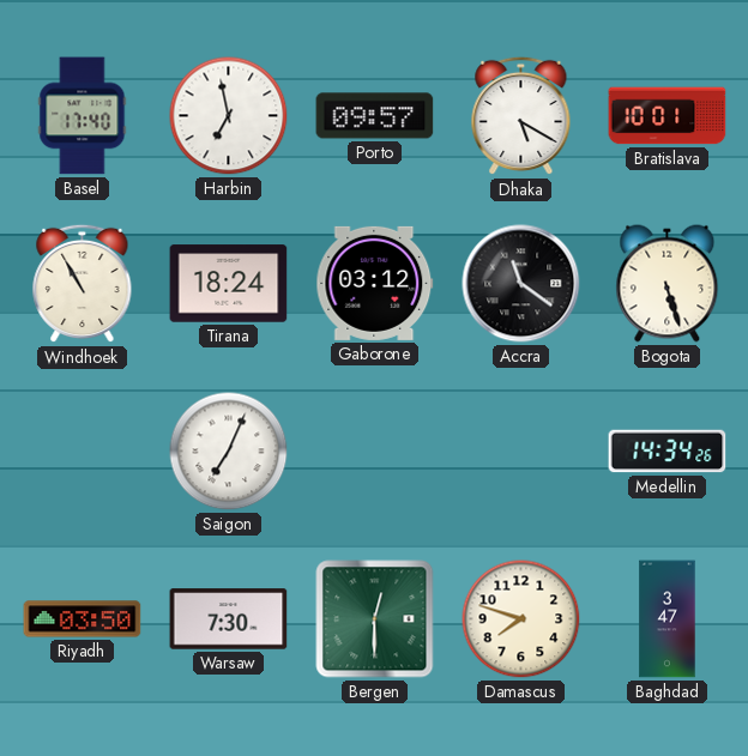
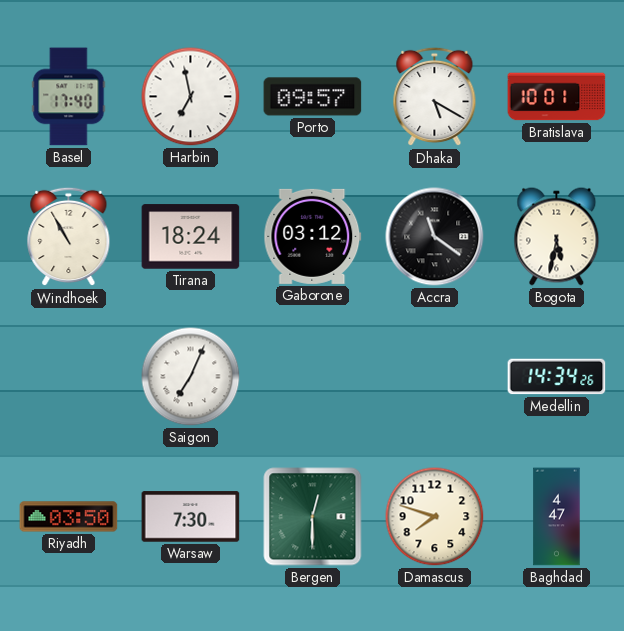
Bogota: 5:27 -> 5:32
Baghdad: 3:47 -> 4:47
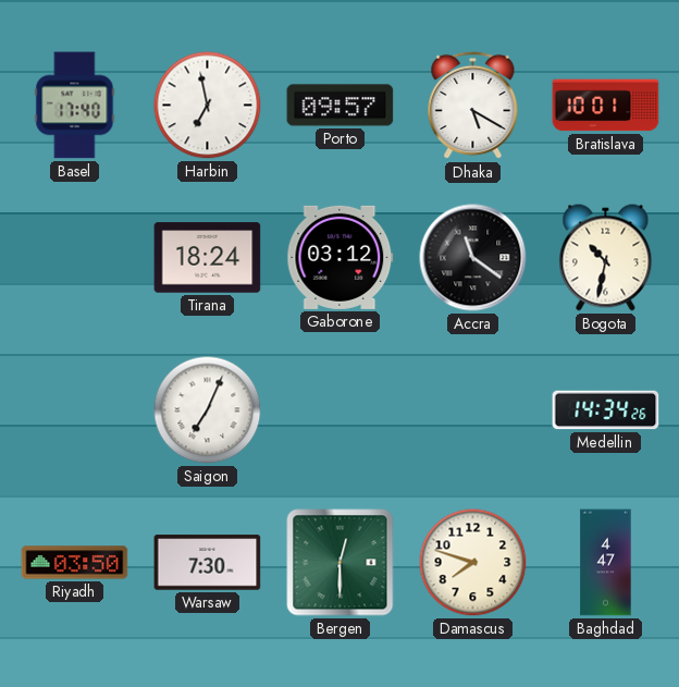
Windhoek: 10:55 -> none
Bogota: 5:32 -> 10:32
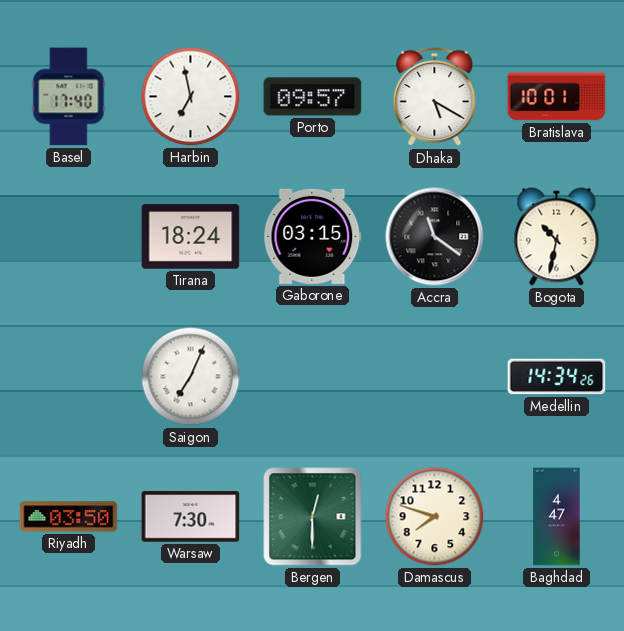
Gaborone: 03:12 -> 03:15
